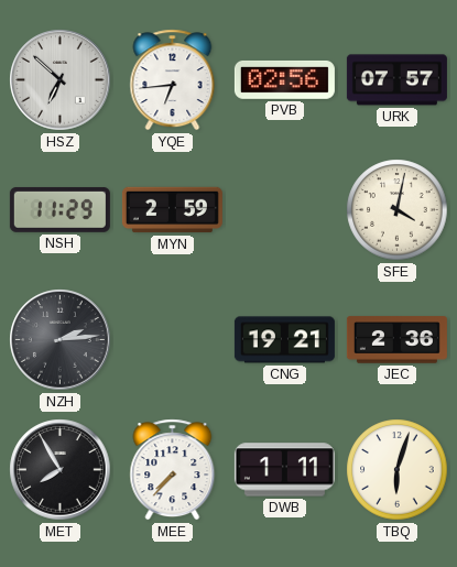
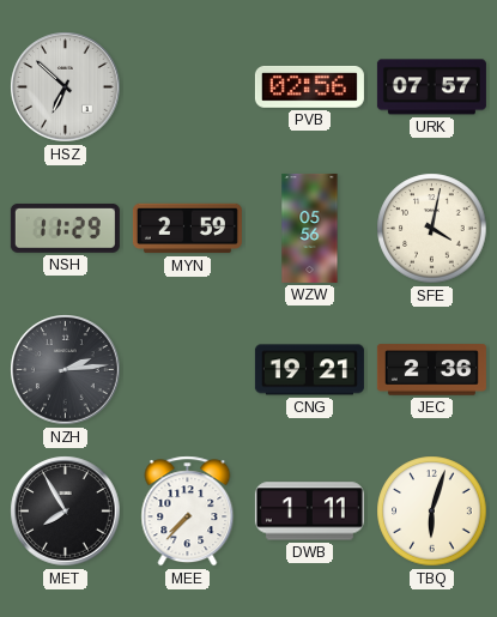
YQE: 6:44 -> none
WZW: none -> 05:56
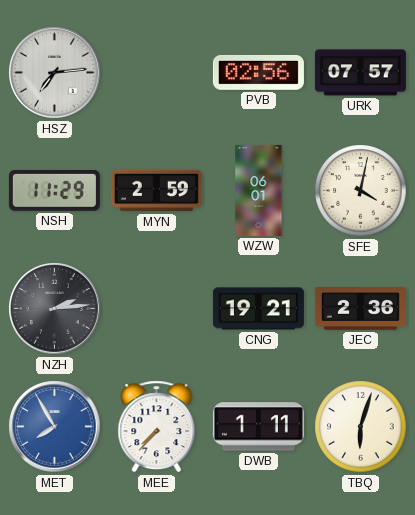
HSZ: 6:52 -> 7:14
WZW: 05:56 -> 06:01
MET dial: black -> blue
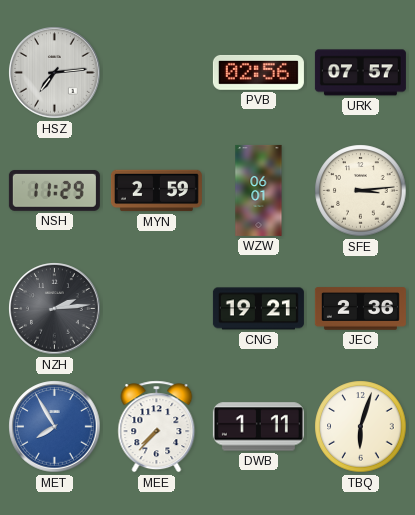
SFE: 4:02 -> 3:14
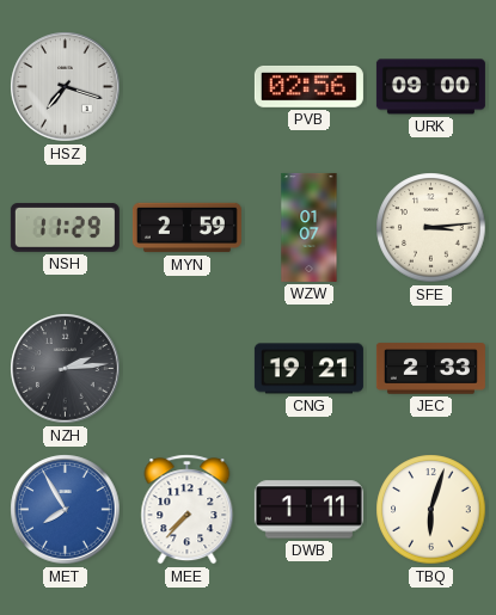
HSZ: 7:14 -> 7:18
URK: 07:57 -> 09:00
WZW: 06:01 -> 01:07
JEC: 2:36 -> 2:33
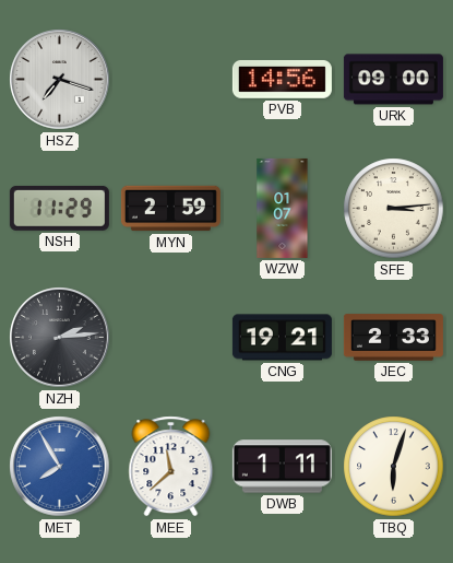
PVB: 02:56 -> 14:56
MEE: 7:37 -> 11:38
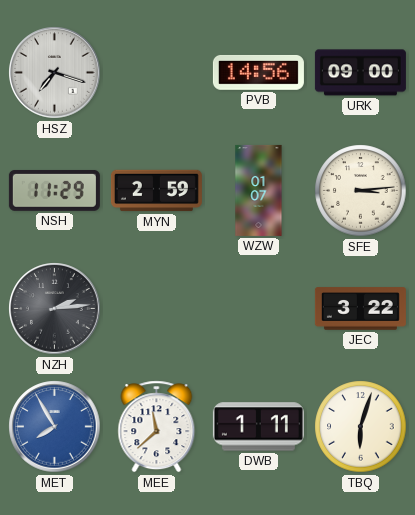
CNG: 19:21 -> none
JEC: 2:33 -> 3:22
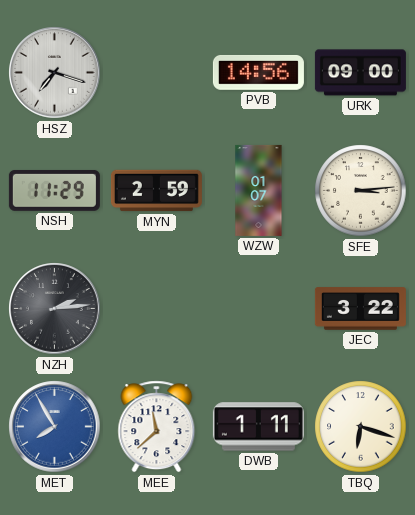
TBQ: 6:03 -> 6:18
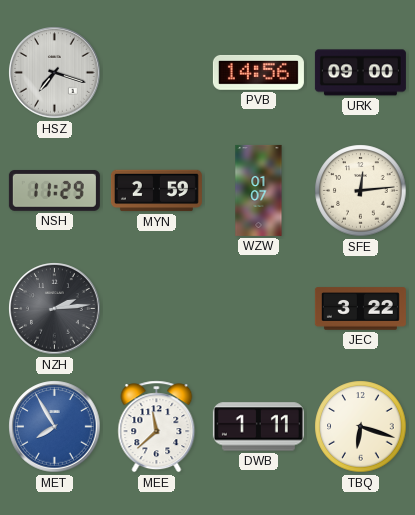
SFE: 3:14 -> 12:14
